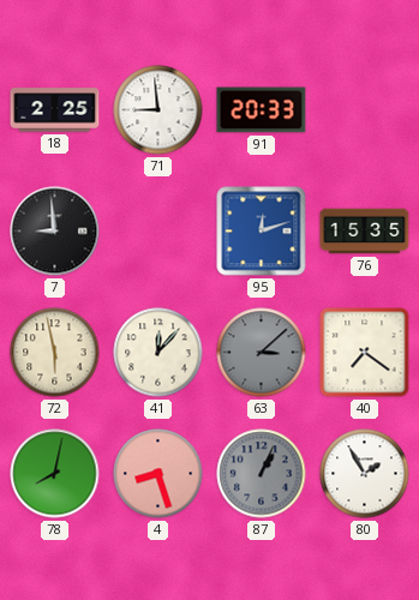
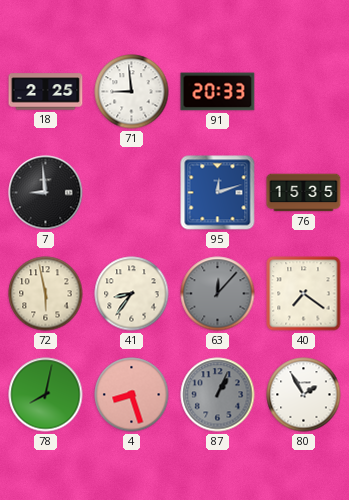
41: 12:07 -> 8:36
63: 3:08 -> 12:07
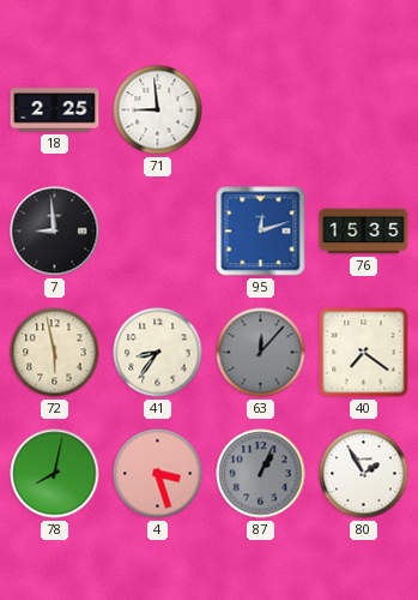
91: 20:33 -> none
4: 8:27 -> 3:27
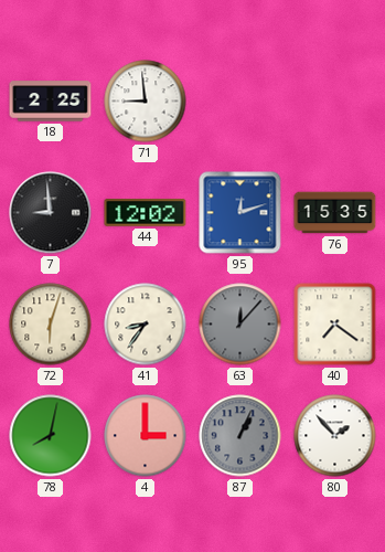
44: none -> 12:02
72: 5:58 -> 6:03
4: 3:27 -> 3:00
80: 1:55 -> 1:53
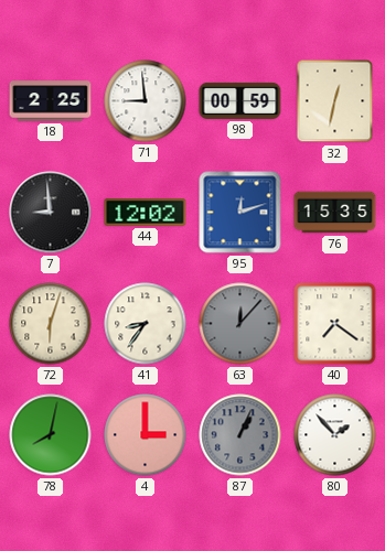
98: none -> 00:59
32: none -> 12:32
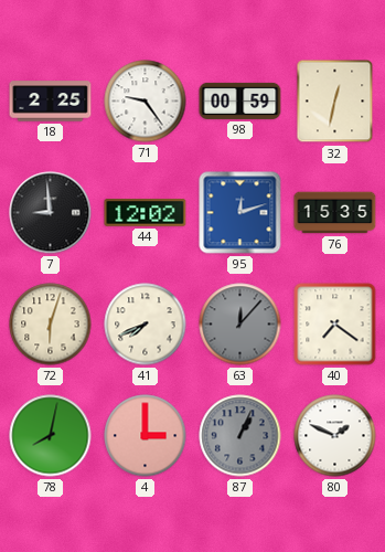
71: 8:59 -> 9:24
41: 8:36 -> 7:41
80: 1:53 -> 1:49
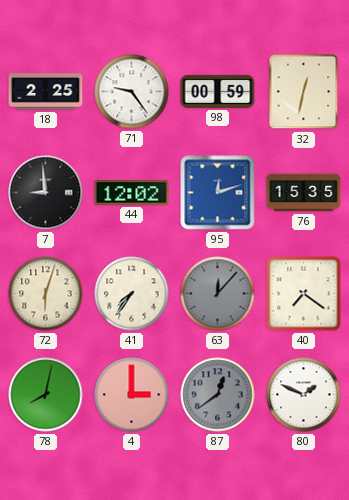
41: 7:41 -> 7:36
87: 1:04 -> 12:39
